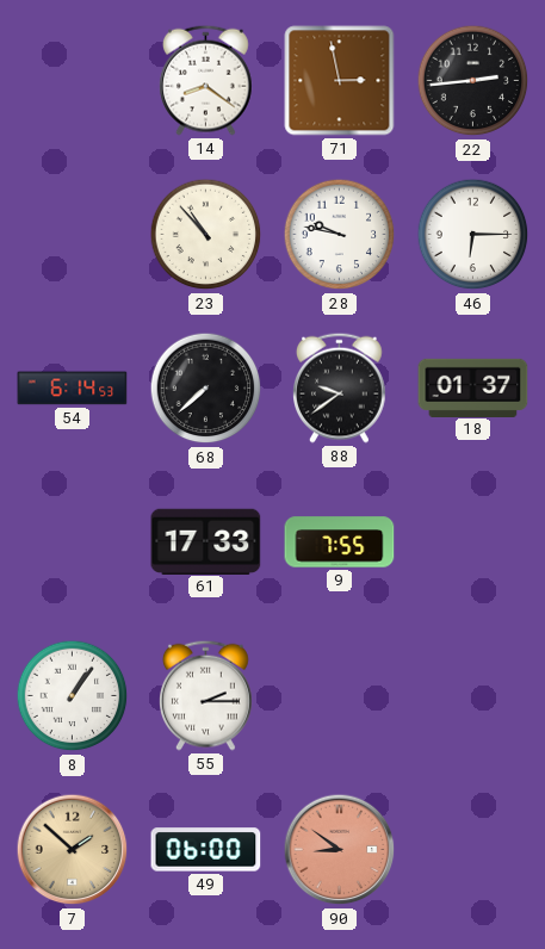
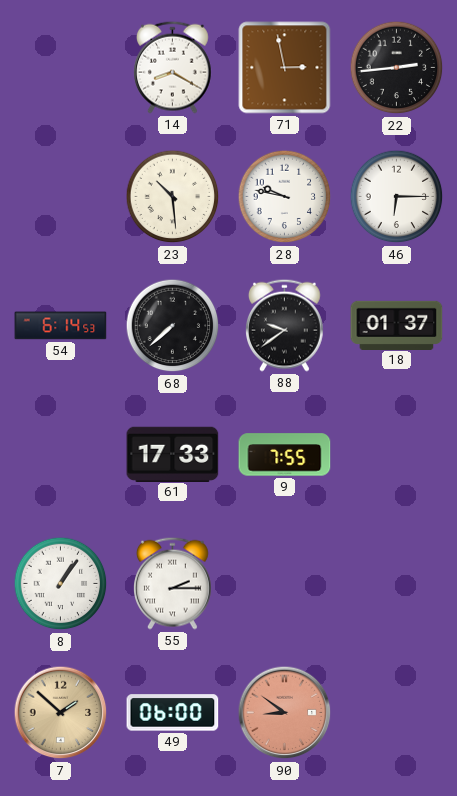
14: 8:21 -> 8:20
23: 10:53 -> 10:29
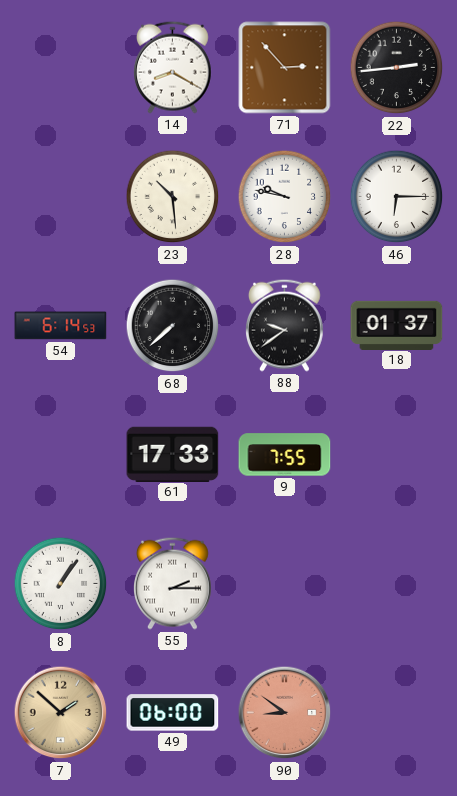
71: 2:58 -> 2:53
